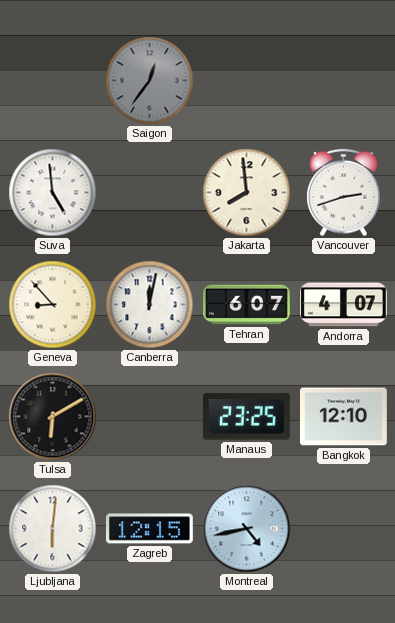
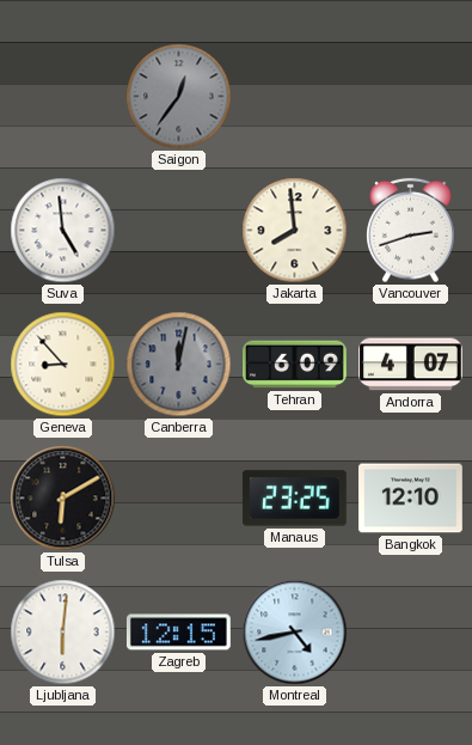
Canberra dial: white -> grey
Tehran: 6:07 -> 6:09
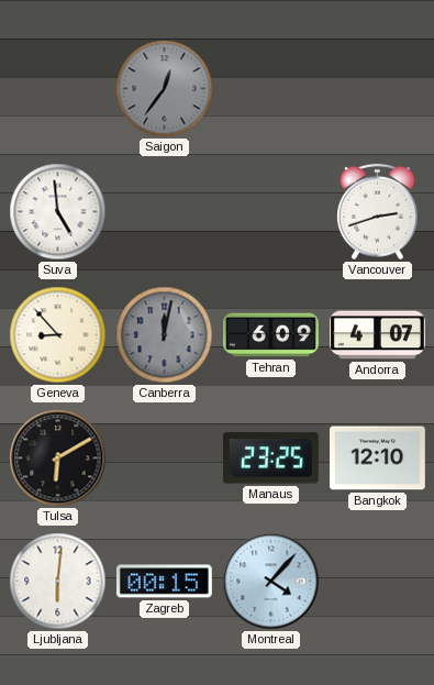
Jakarta: 7:59 -> none
Zagreb: 12:15 -> 00:15
Montreal: 4:43 -> 4:07
